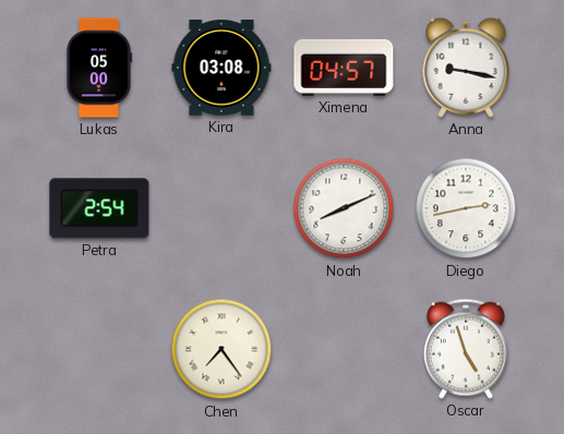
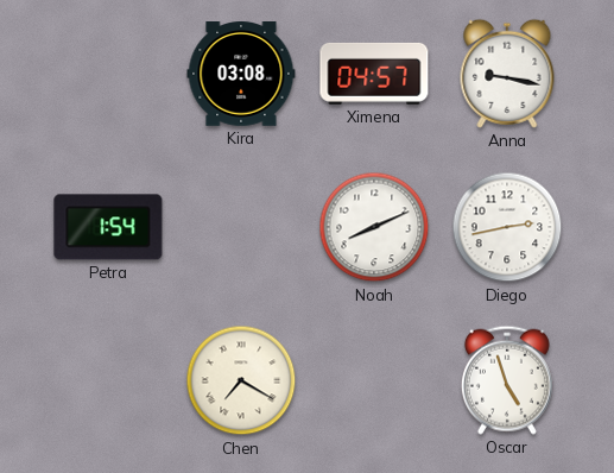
Lukas: 05:00 -> none
Petra: 2:54 -> 1:54
Chen: 7:24 -> 7:20
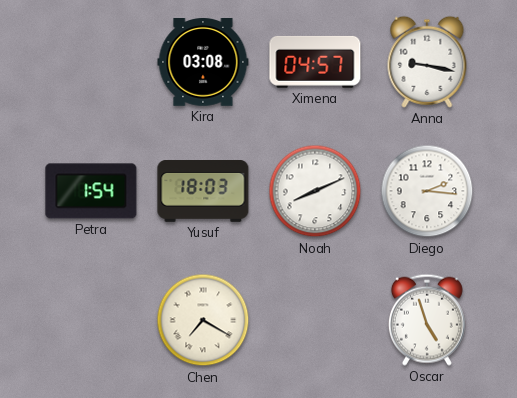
Yusuf: none -> 18:03
Diego: 2:43 -> 2:16
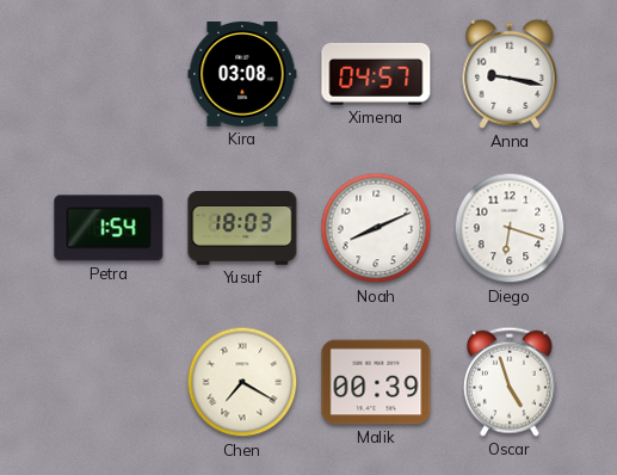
Diego: 2:16 -> 6:18
Malik: none -> 00:39
